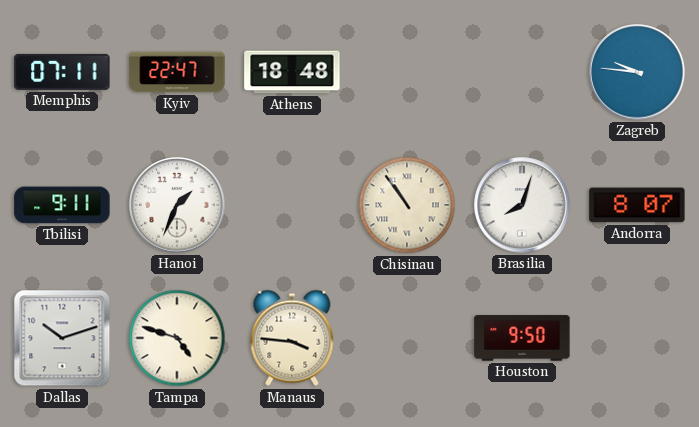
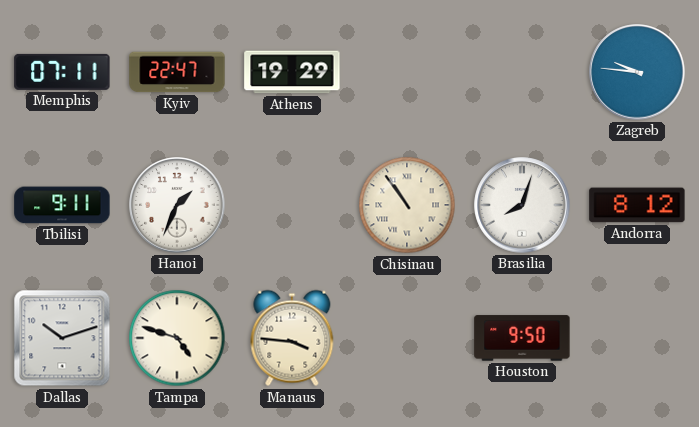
Athens: 18:48 -> 19:29
Andorra: 8:07 -> 8:12
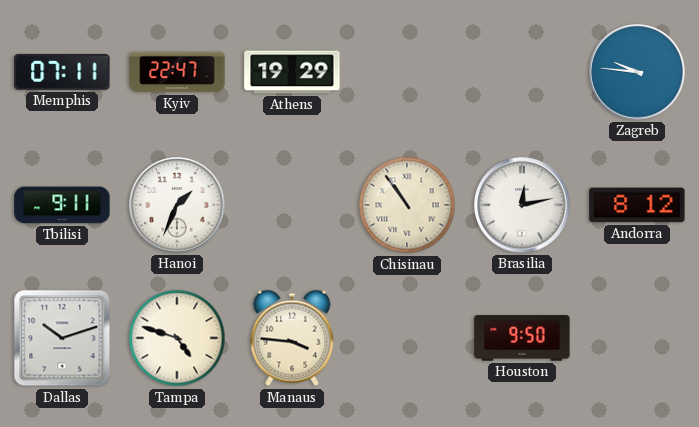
Brasilia: 8:03 -> 12:13
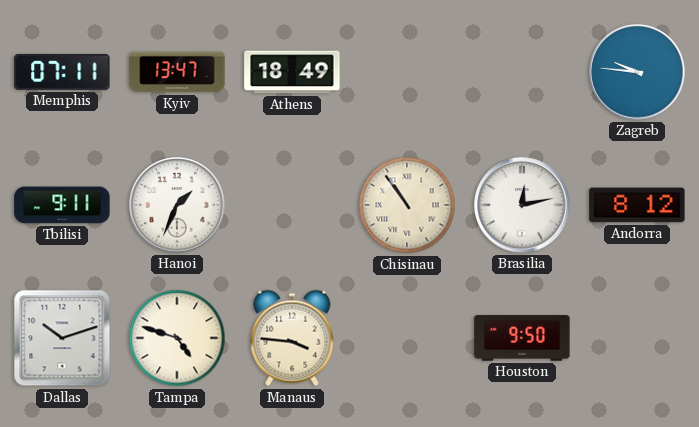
Kyiv: 22:47 -> 13:47
Athens: 19:29 -> 18:49
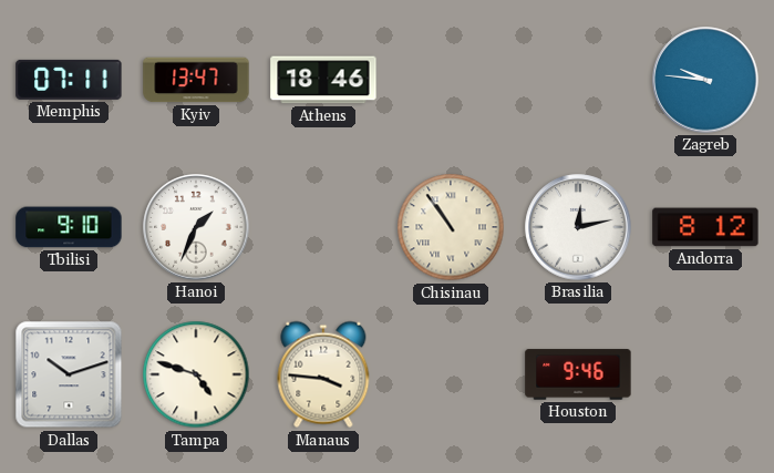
Athens: 18:49 -> 18:46
Tbilisi: 9:11 -> 9:10
Houston: 9:50 -> 9:46
